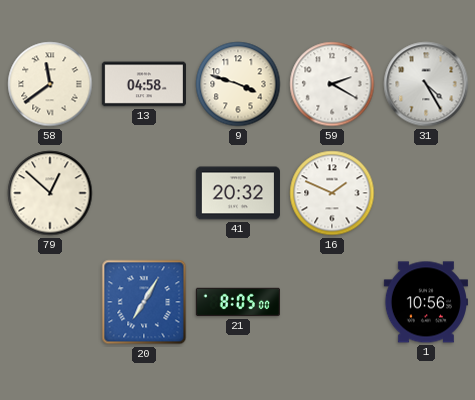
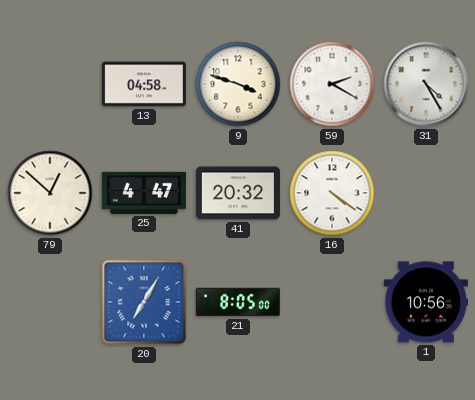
58: 11:39 -> none
25: none -> 4:47
16: 1:49 -> 4:21
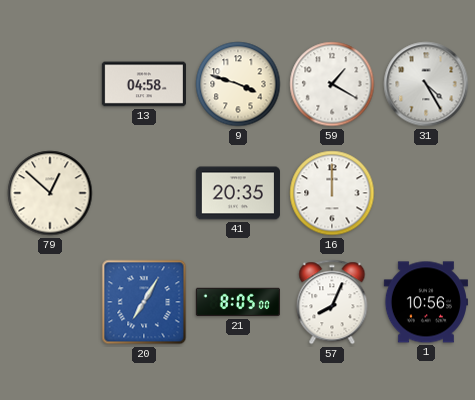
59: 2:20 -> 1:20
25: 4:47 -> none
41: 20:32 -> 20:35
16: 4:21 -> 12:00
57: none -> 8:04
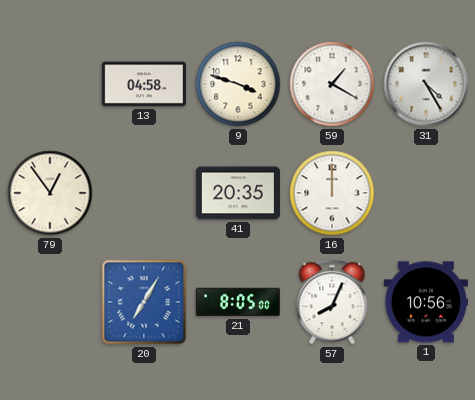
79: 12:52 -> 12:54
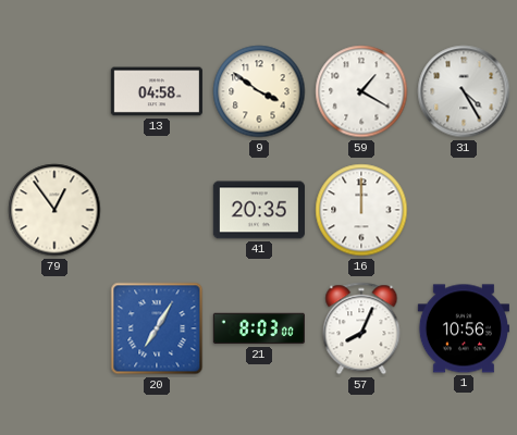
9: 3:48 -> 3:51
21: 8:05 -> 8:03
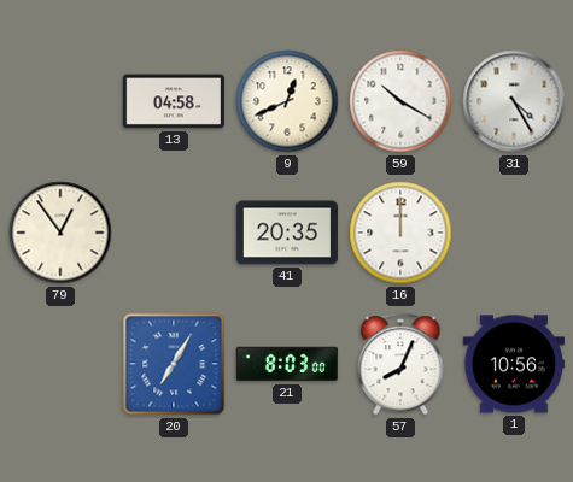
9: 3:51 -> 12:41
59: 1:20 -> 10:20
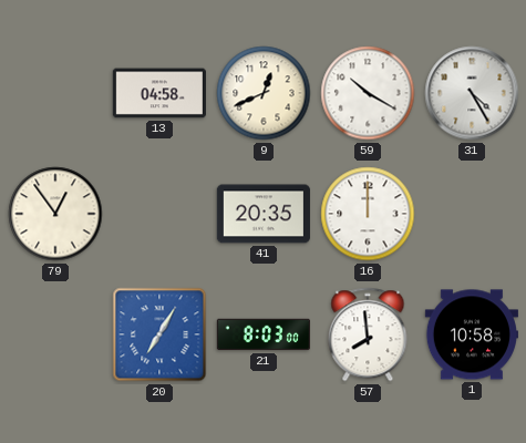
57: 8:04 -> 7:59
1: 10:56 -> 10:58
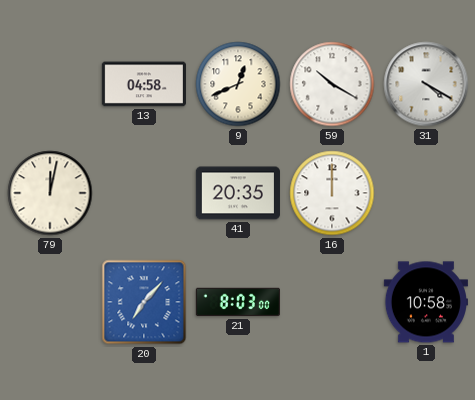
31: 4:25 -> 4:20
79: 12:54 -> 12:02
20: 7:05 -> 7:07
57: 7:59 -> none
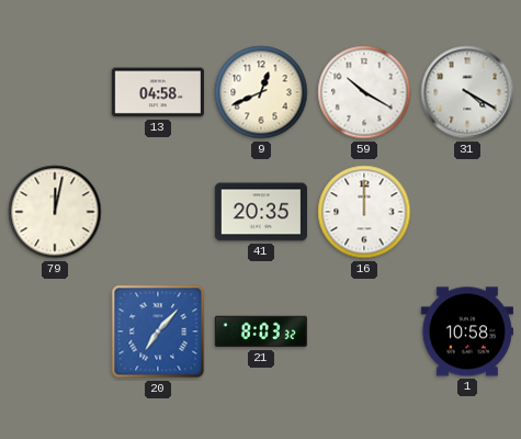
21: 8:03:00 -> 8:03:32
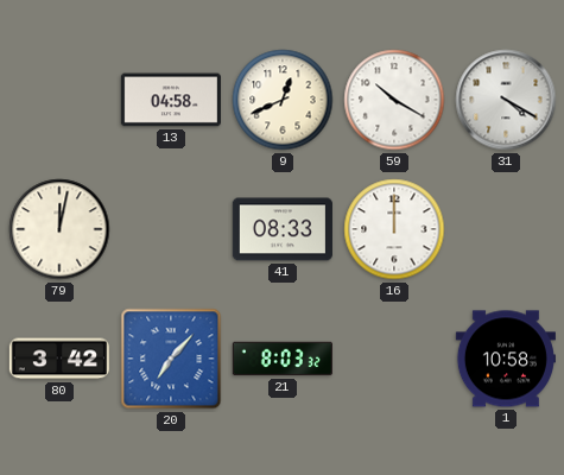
41: 20:35 -> 08:33
80: none -> 3:42
